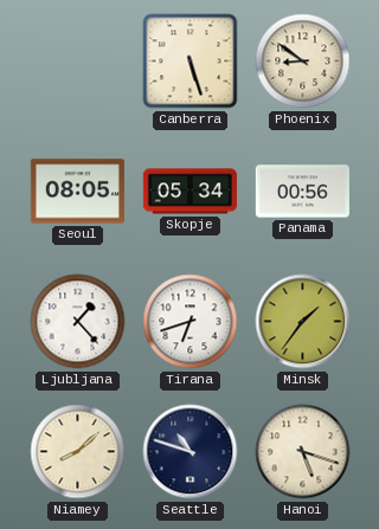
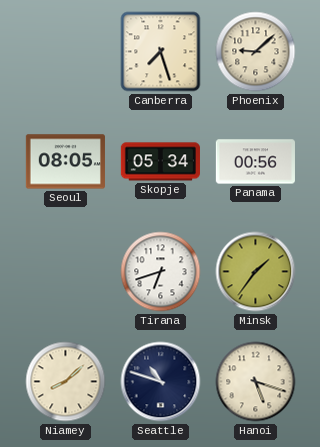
Canberra: 5:27 -> 7:27
Phoenix: 8:51 -> 9:08
Ljubljana: 1:23 -> none
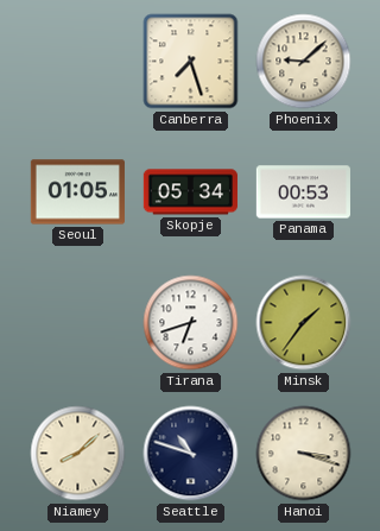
Seoul: 08:05 -> 01:05
Panama: 00:56 -> 00:53
Hanoi: 5:18 -> 3:18
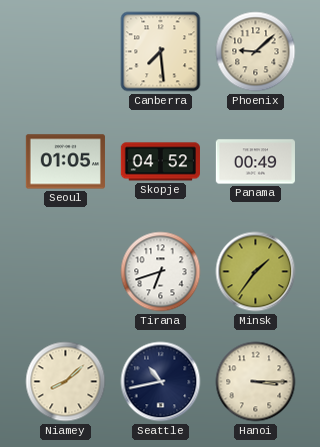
Canberra: 7:27 -> 7:29
Skopje: 05:34 -> 04:52
Panama: 00:53 -> 00:49
Seattle: 10:48 -> 10:43
Hanoi: 3:18 -> 3:15
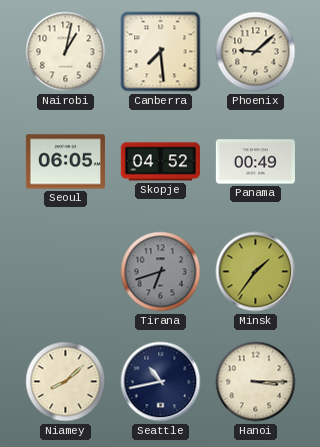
Nairobi: none -> 1:02
Seoul: 01:05 -> 06:05
Tirana dial: white -> grey
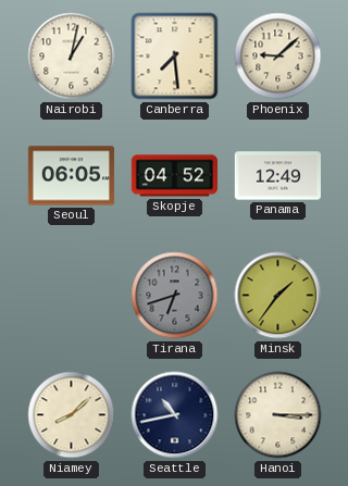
Panama: 00:49 -> 12:49
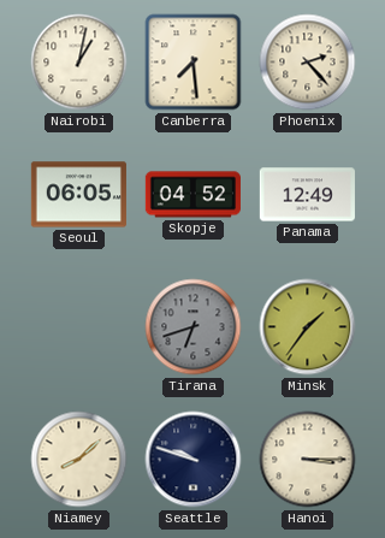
Phoenix: 9:08 -> 2:23
Seattle: 10:43 -> 9:48
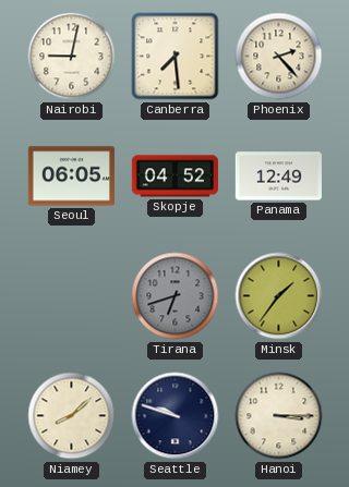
Nairobi: 1:02 -> 9:02
